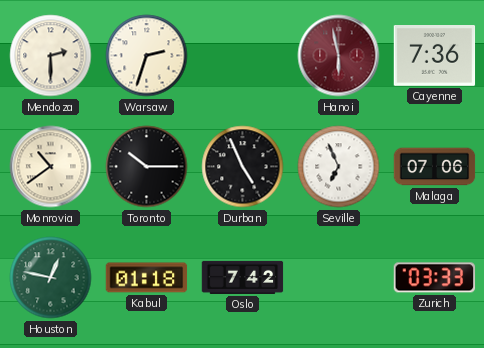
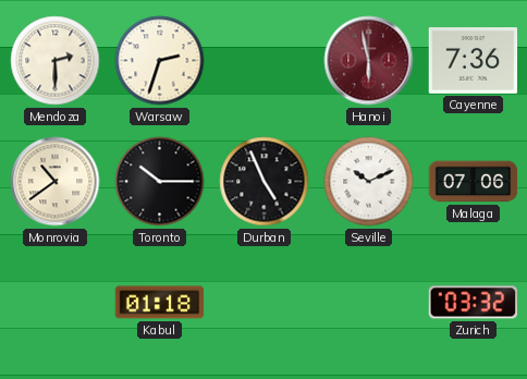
Seville: 6:56 -> 10:11
Houston: 12:47 -> none
Oslo: 7:42 -> none
Zurich: 03:33 -> 03:32
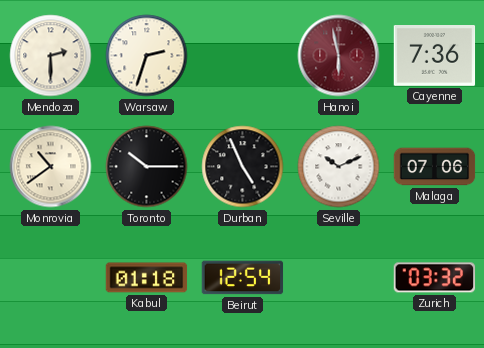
Beirut: none -> 12:54
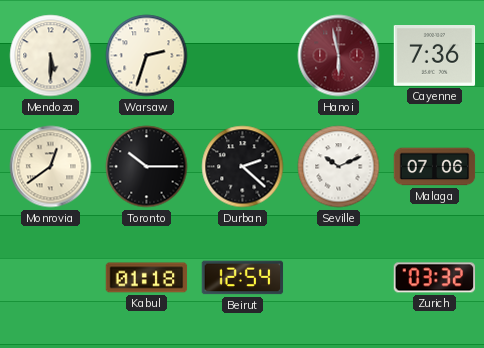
Mendoza: 2:30 -> 5:30
Monrovia: 10:39 -> 12:39
Durban: 4:56 -> 2:22
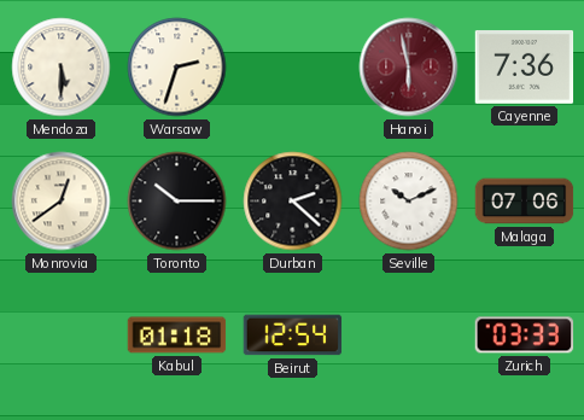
Zurich: 03:32 -> 03:33
